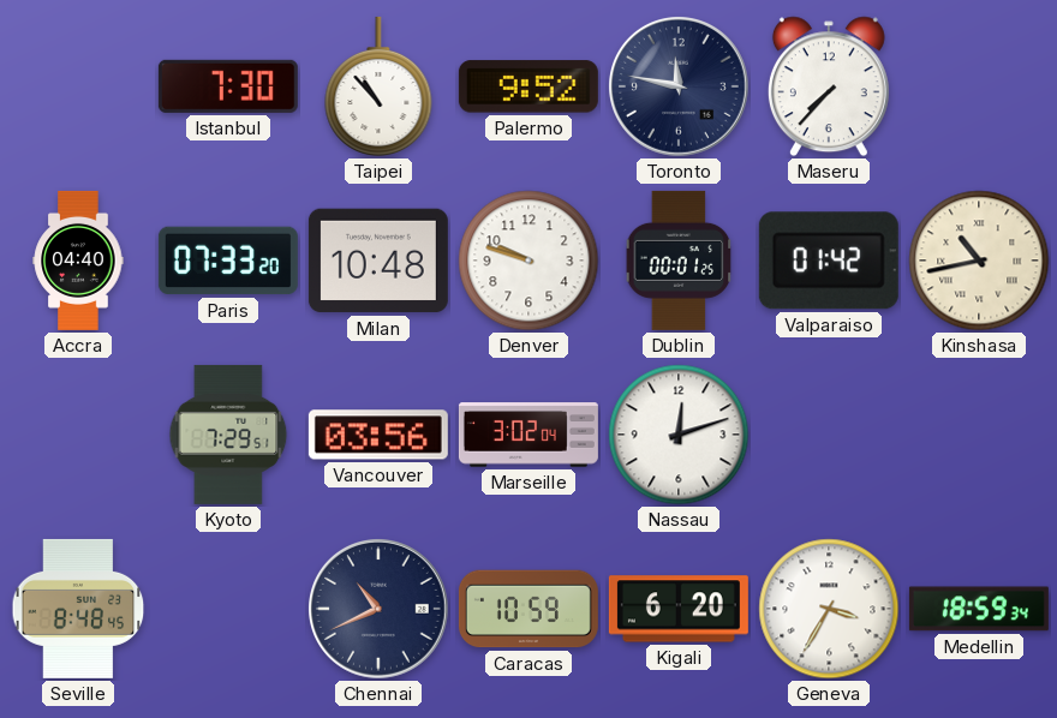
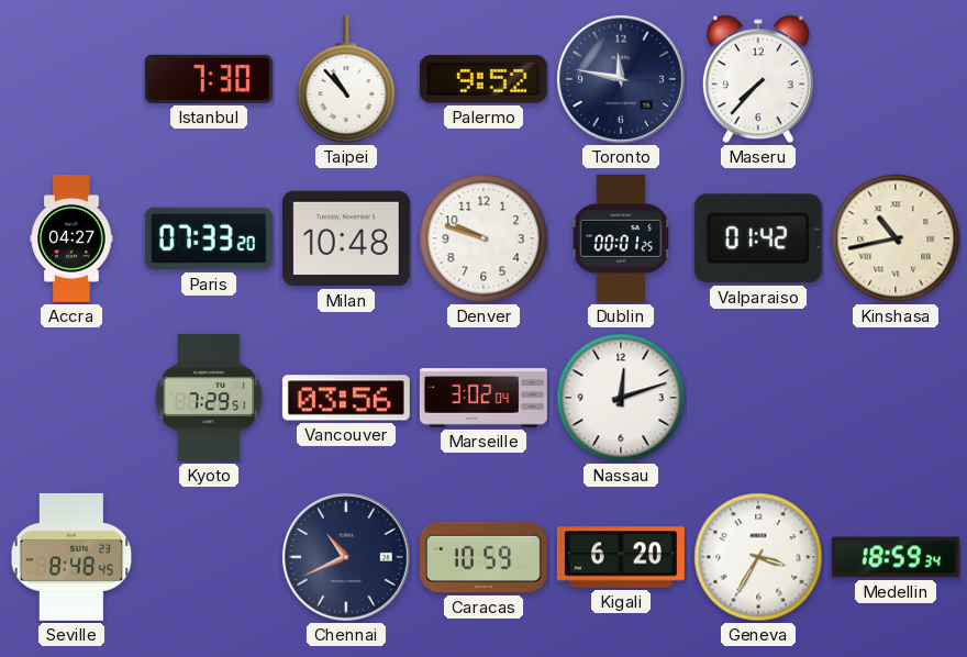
Accra: 04:40 -> 04:27
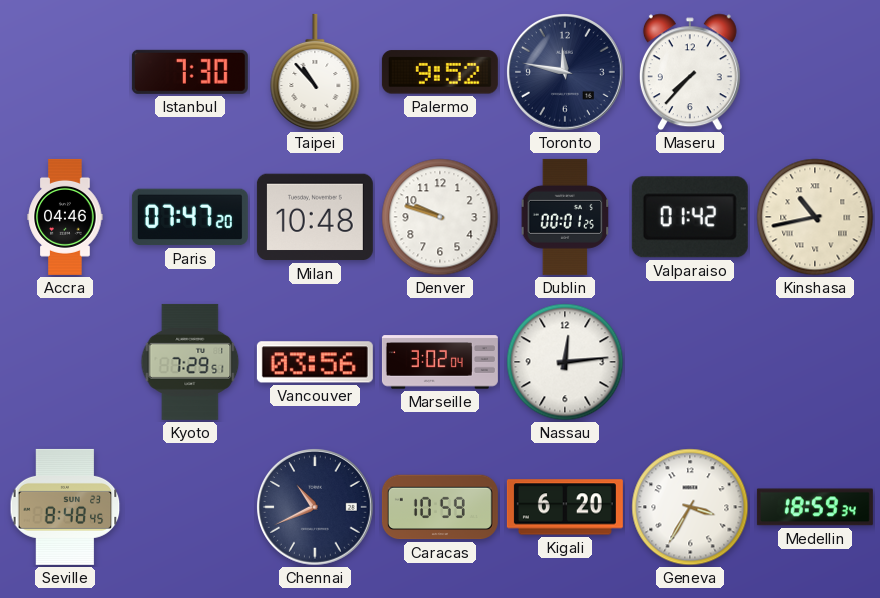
Accra: 04:27 -> 04:46
Paris: 07:33 -> 07:47
Nassau: 12:12 -> 12:14
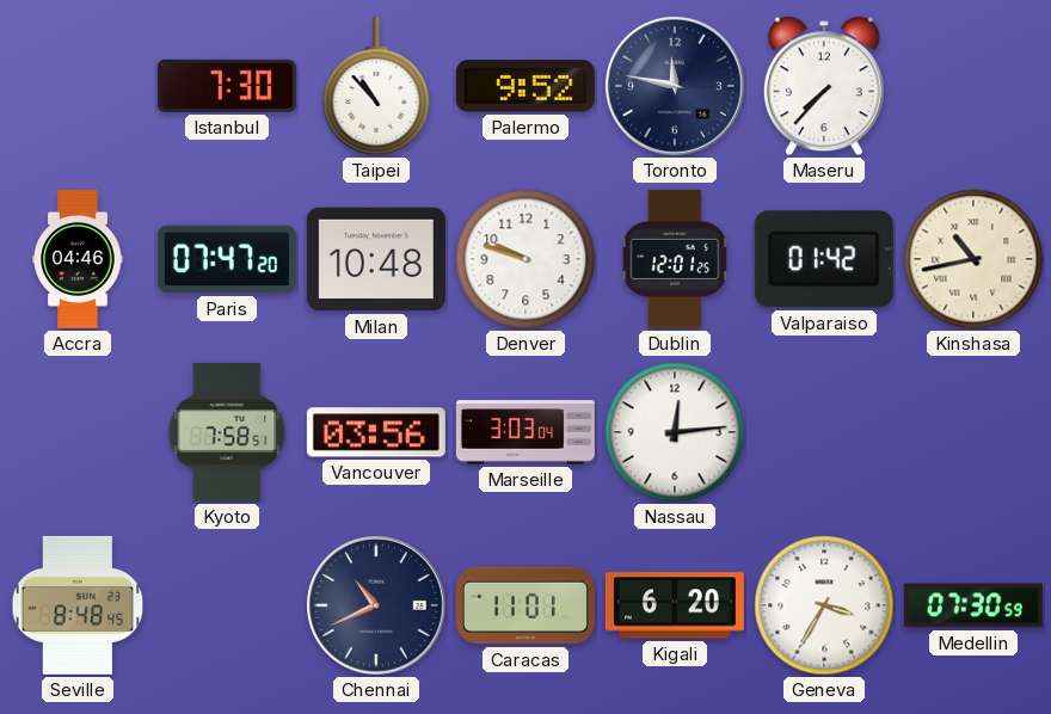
Dublin: 00:01 -> 12:01
Kyoto: 7:29 -> 7:58
Marseille: 3:02 -> 3:03
Caracas: 10:59 -> 11:01
Medellin: 18:59 -> 07:30
